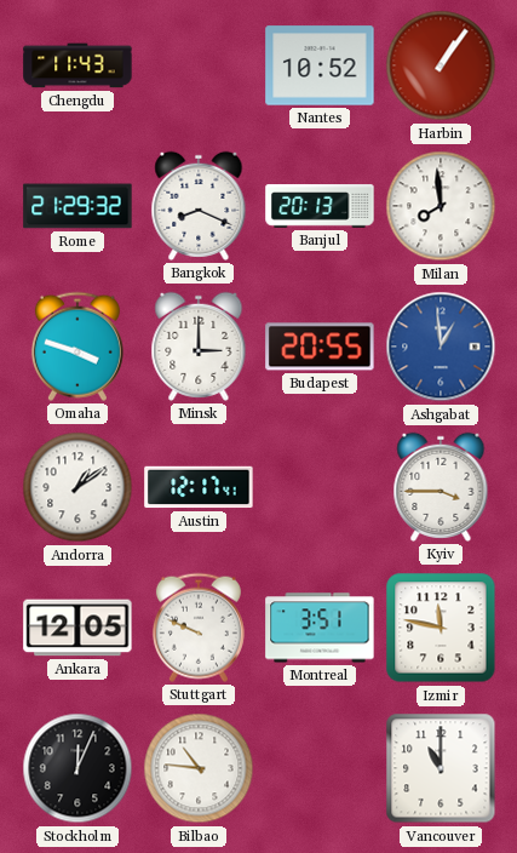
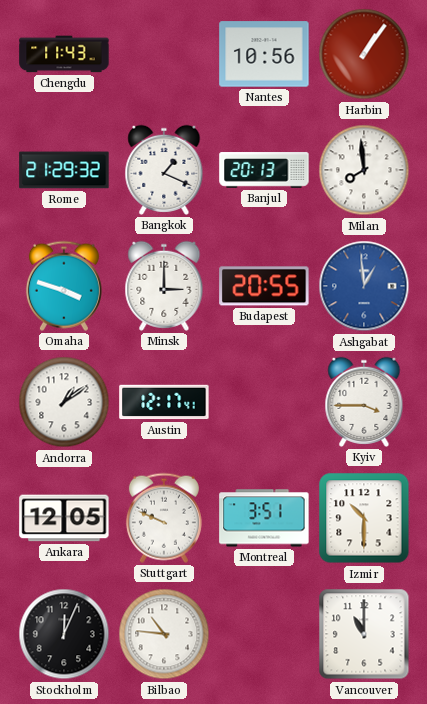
Nantes: 10:52 -> 10:56
Bangkok: 8:19 -> 1:19
Izmir: 11:47 -> 10:30
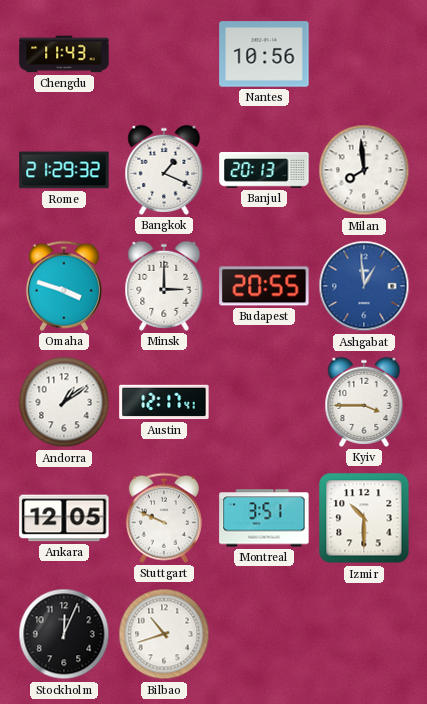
Harbin: 1:06 -> none
Bilbao: 10:46 -> 10:42
Vancouver: 11:00 -> none
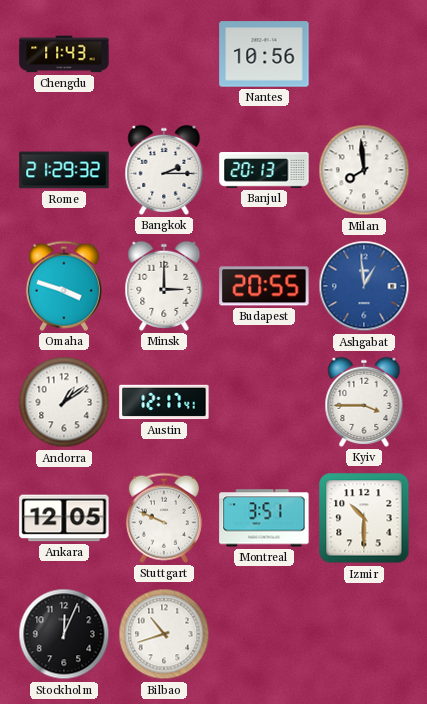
Bangkok: 1:19 -> 2:15
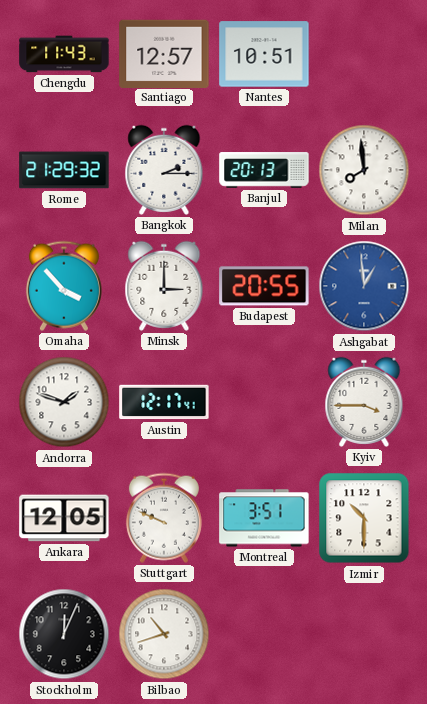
Santiago: none -> 12:57
Nantes: 10:56 -> 10:51
Omaha: 3:48 -> 3:53
Andorra: 1:09 -> 1:48
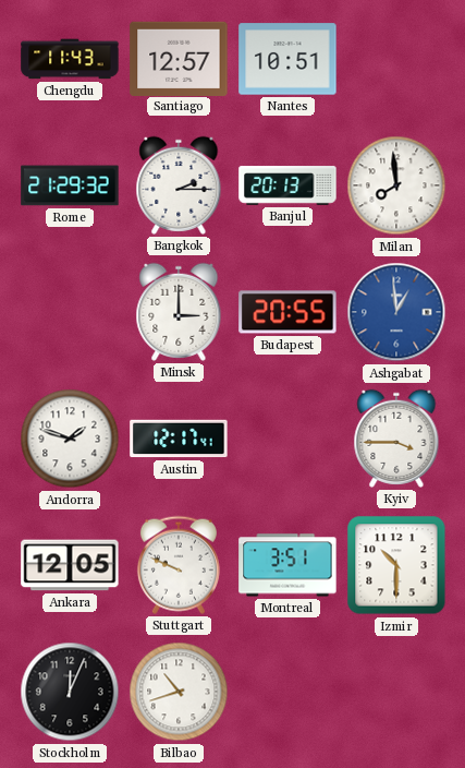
Omaha: 3:53 -> none
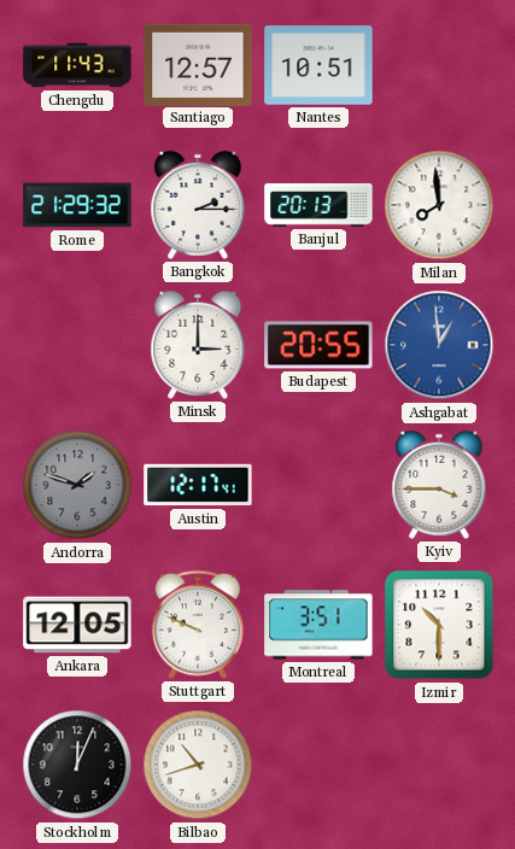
Andorra dial: white -> grey
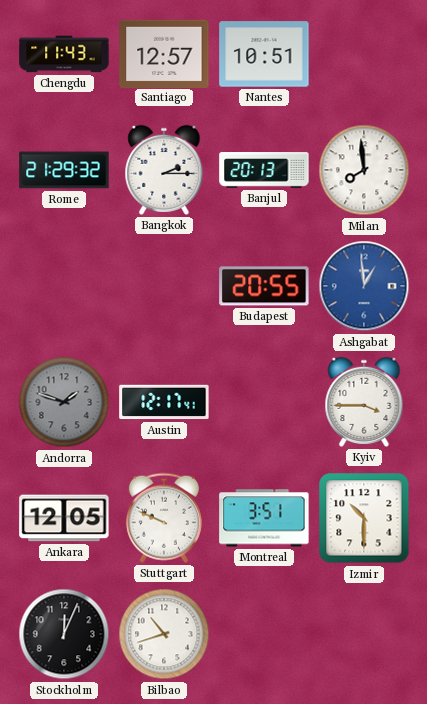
Minsk: 3:00 -> none
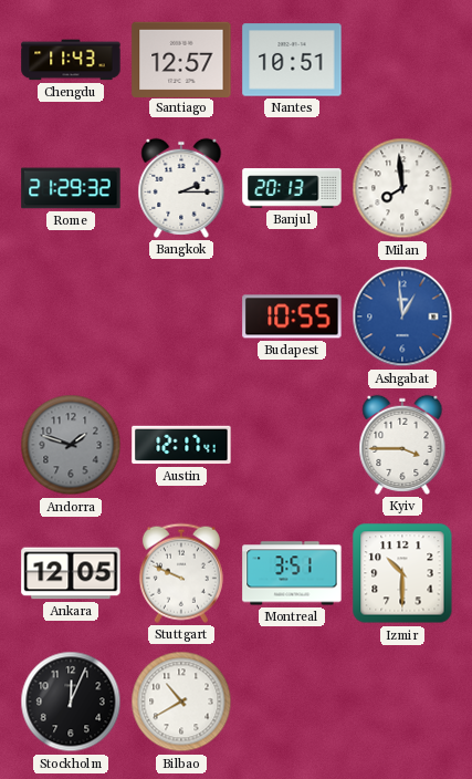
Budapest: 20:55 -> 10:55
Bilbao: 10:42 -> 10:40
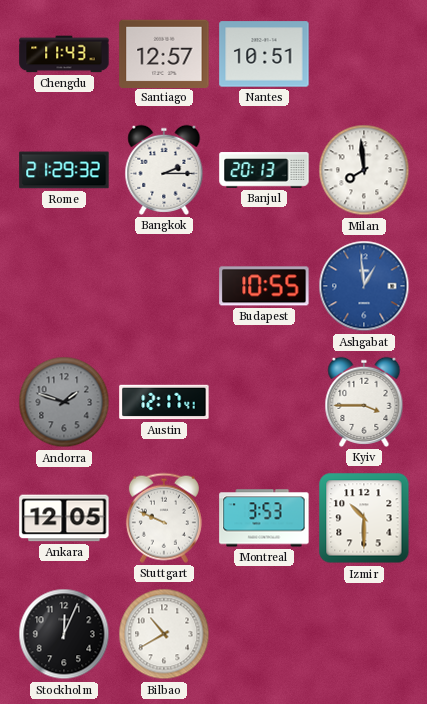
Montreal: 3:51 -> 3:53
